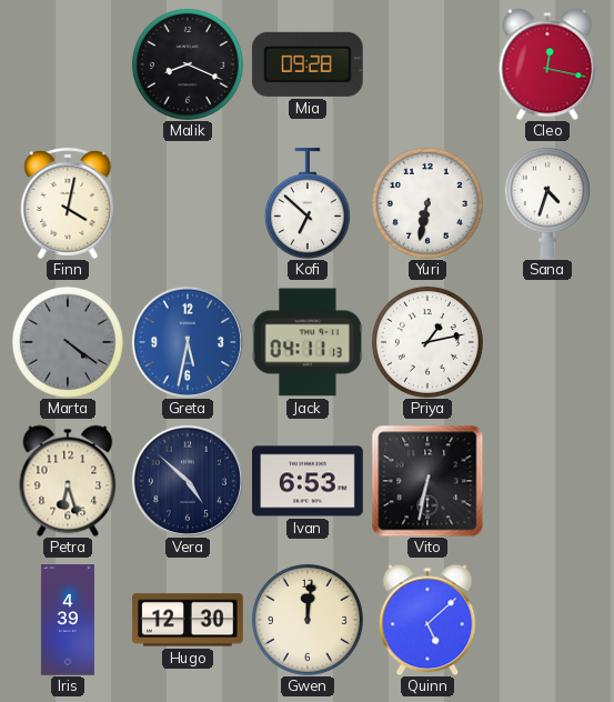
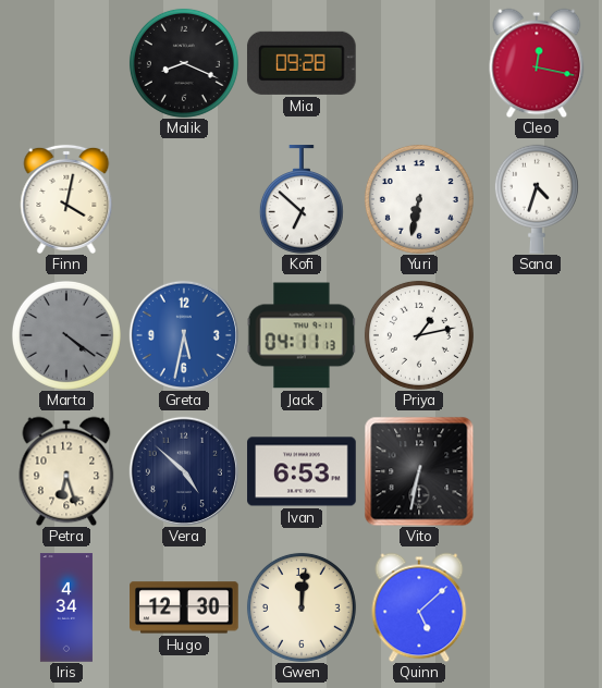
Iris: 4:39 -> 4:34
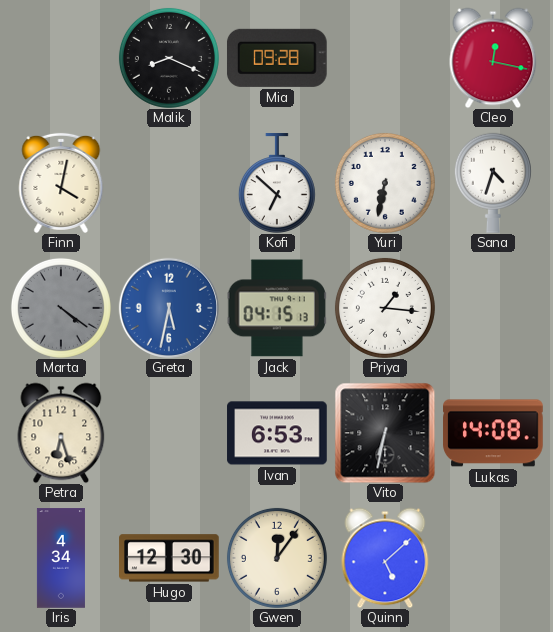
Jack: 04:11 -> 04:15
Priya: 1:13 -> 1:16
Vera: 4:52 -> none
Lukas: none -> 14:08
Gwen: 12:01 -> 12:06
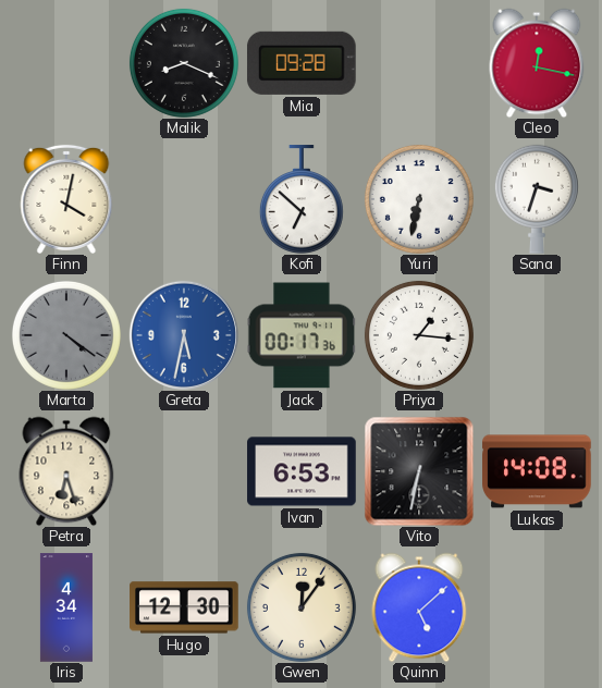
Sana: 4:33 -> 3:33
Jack: 04:15 -> 00:17
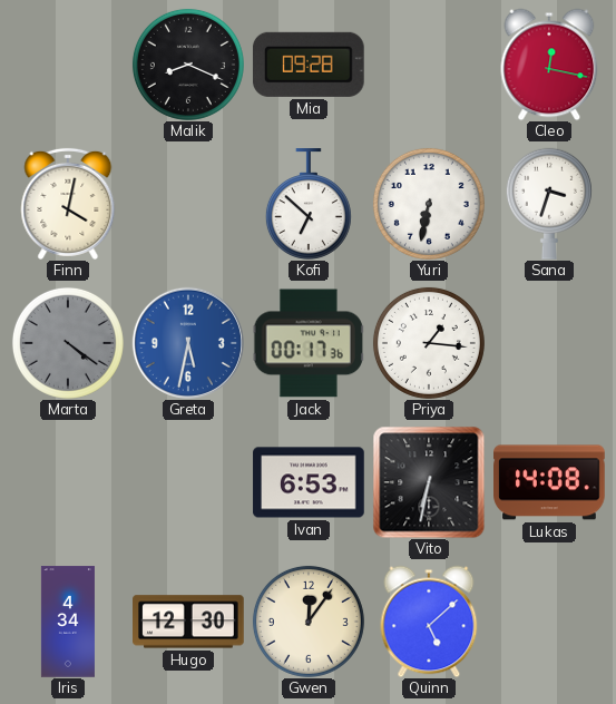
Petra: 6:27 -> none
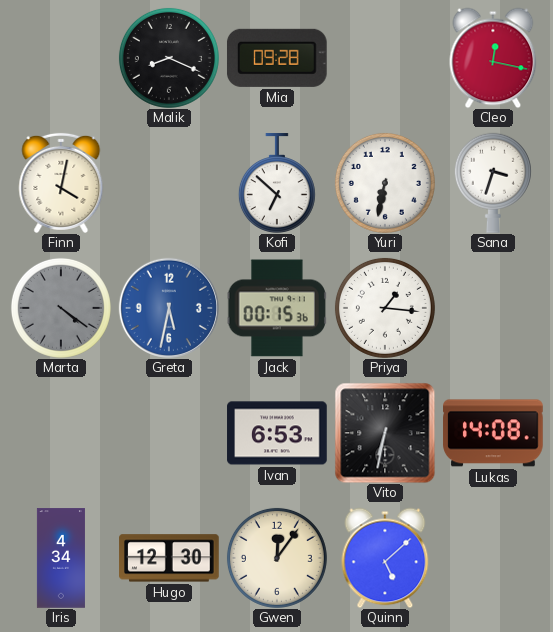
Jack: 00:17 -> 00:15
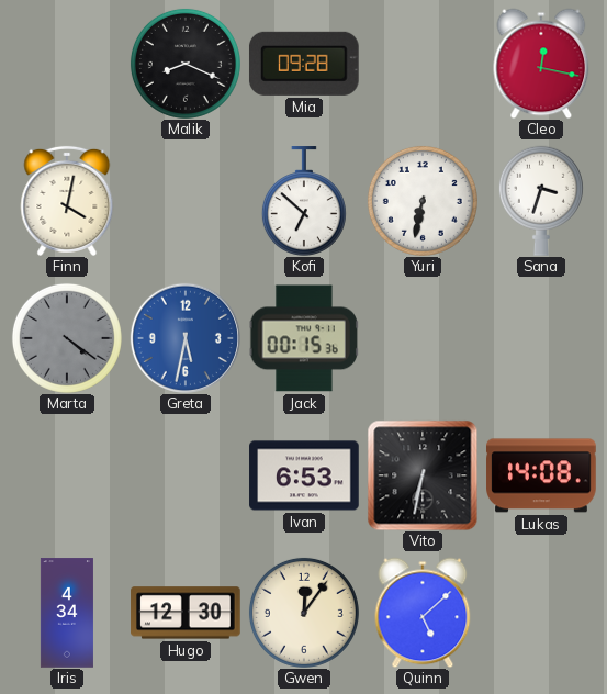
Priya: 1:16 -> none
